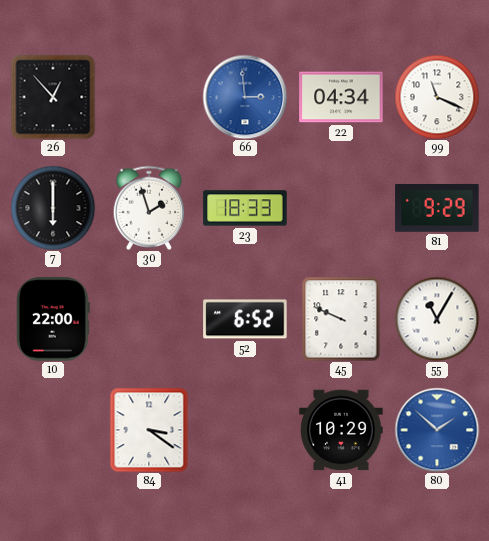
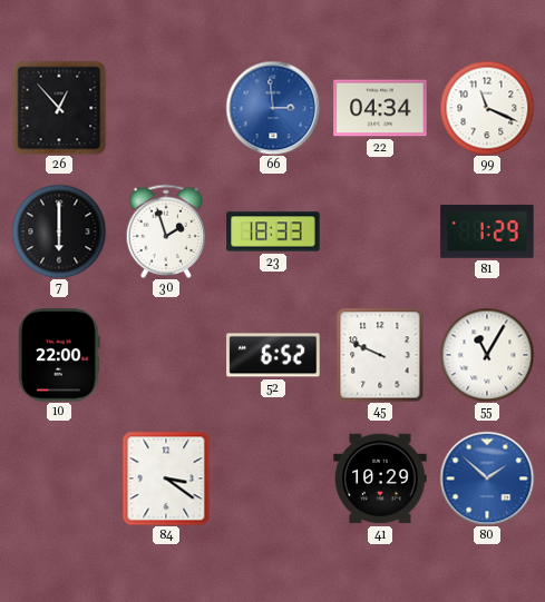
81: 9:29 -> 1:29
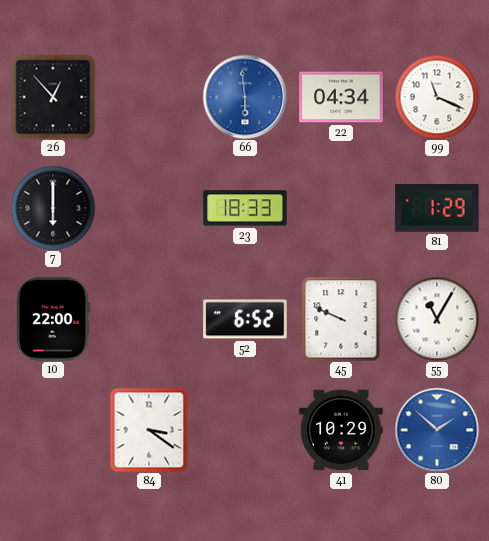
66: 2:59 -> 5:59
30: 1:57 -> none
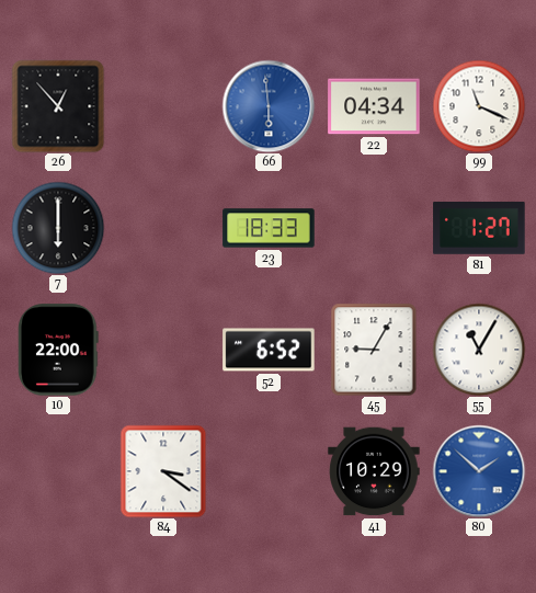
81: 1:29 -> 1:27
45: 9:49 -> 9:05
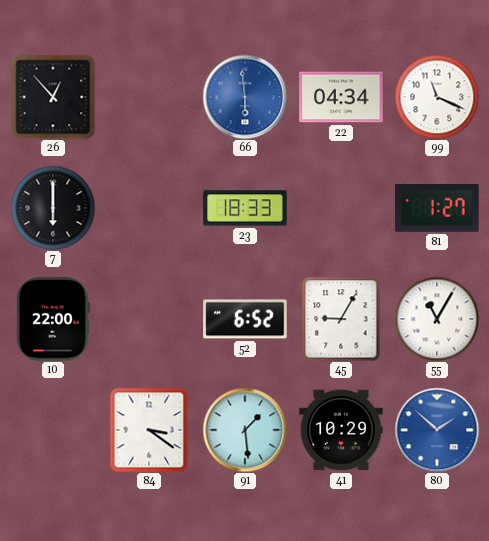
91: none -> 1:29
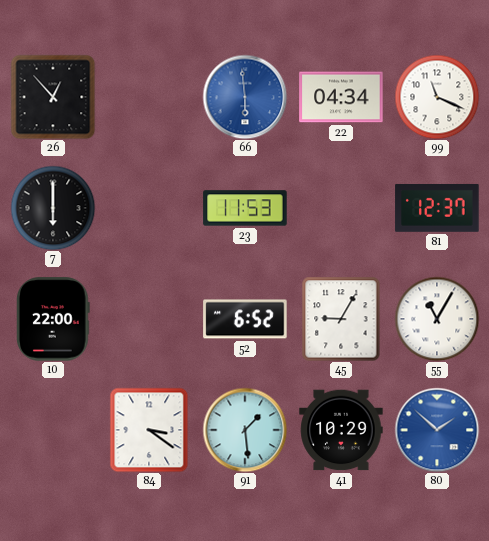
23: 18:33 -> 11:53
81: 1:27 -> 12:37
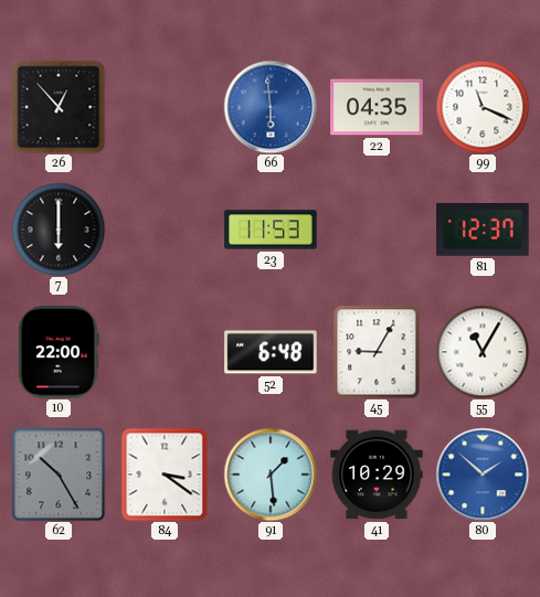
22: 04:34 -> 04:35
52: 6:52 -> 6:48
62: none -> 10:25
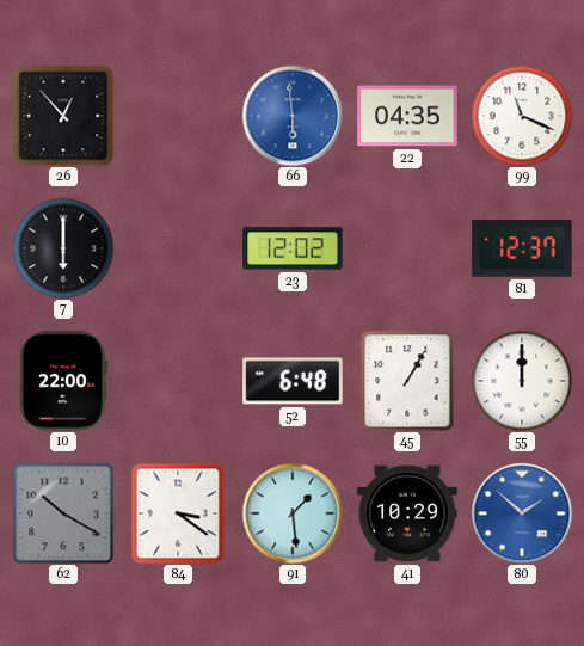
23: 11:53 -> 12:02
45: 9:05 -> 1:05
55: 11:05 -> 12:00
62: 10:25 -> 10:20
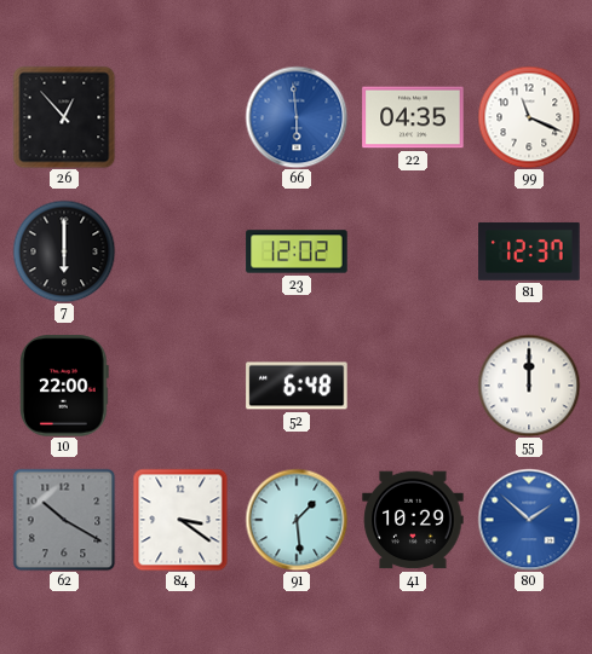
45: 1:05 -> none
